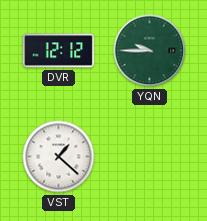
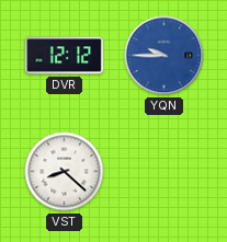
YQN dial: green -> blue
VST: 1:22 -> 8:22
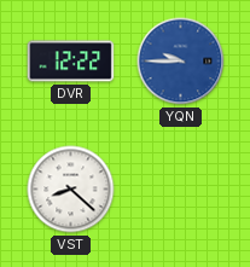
DVR: 12:12 -> 12:22
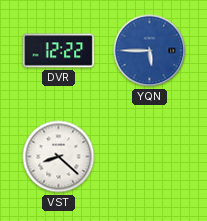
YQN: 9:45 -> 5:45
